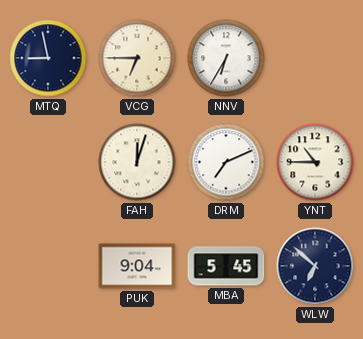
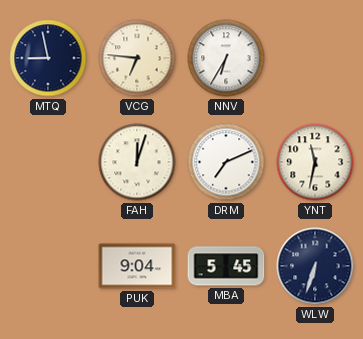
VCG: 6:45 -> 6:46
YNT: 10:45 -> 11:32
WLW: 6:52 -> 6:33
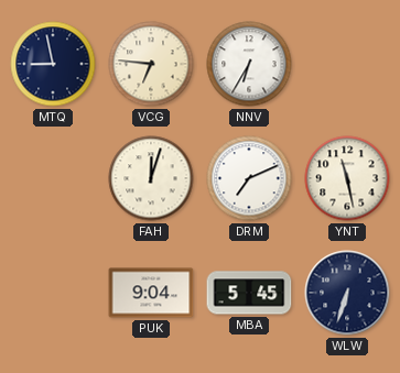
YNT: 11:32 -> 11:28
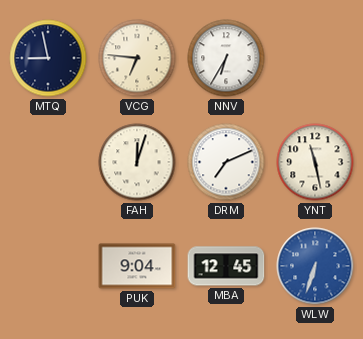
MBA: 5:45 -> 12:45
WLW dial: navy -> blue
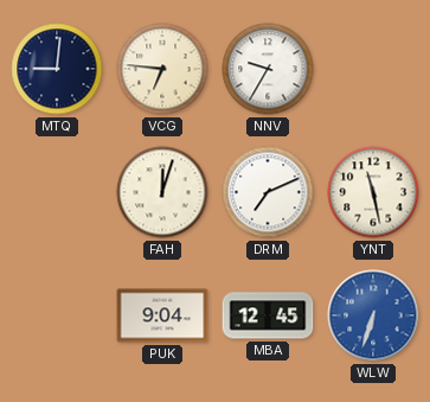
MTQ: 8:58 -> 9:01
NNV: 6:35 -> 9:35
